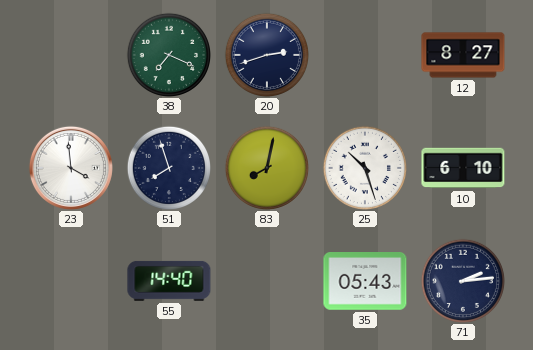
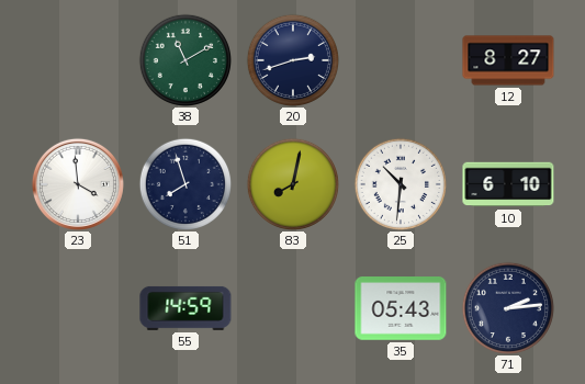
38: 7:19 -> 11:10
25: 10:27 -> 10:31
55: 14:40 -> 14:59
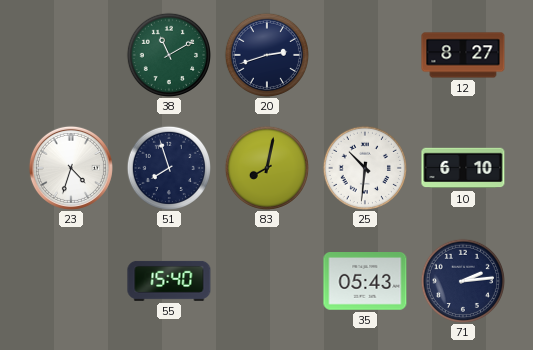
23: 3:59 -> 4:33
55: 14:59 -> 15:40
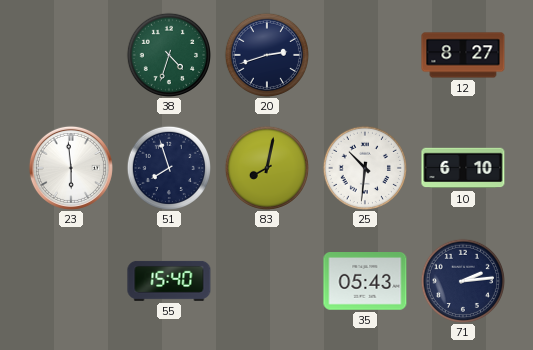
38: 11:10 -> 4:33
23: 4:33 -> 5:59
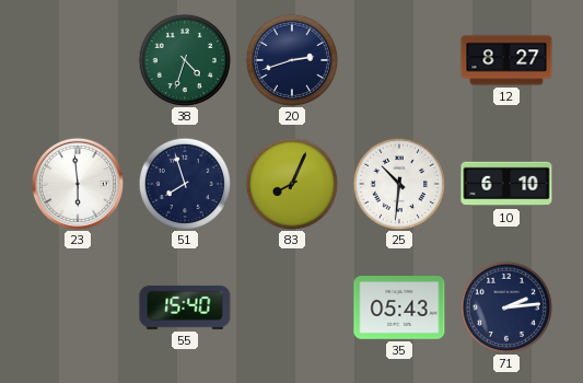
83: 8:02 -> 8:04
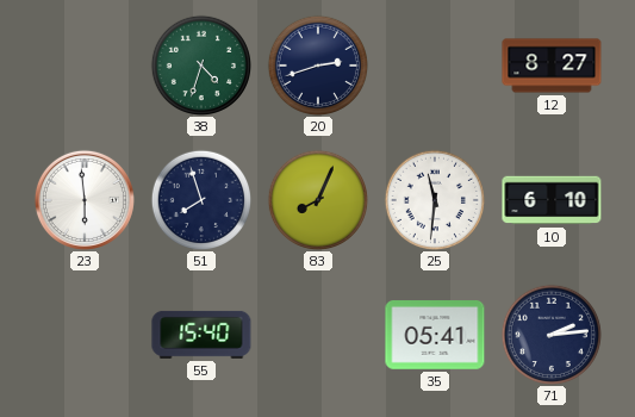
25: 10:31 -> 11:31
35: 05:43 -> 05:41
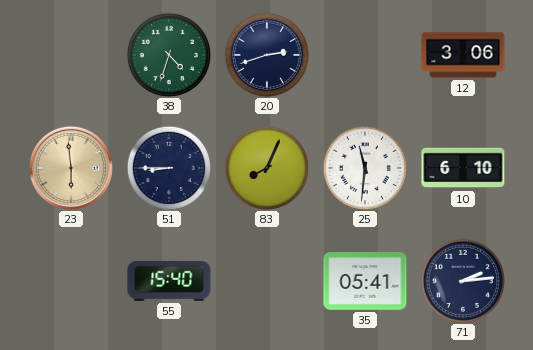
12: 8:27 -> 3:06
23 dial: white -> champagne
51: 7:57 -> 8:45
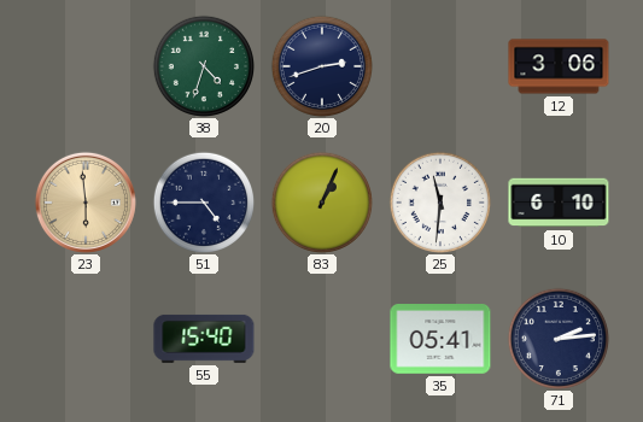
51: 8:45 -> 4:45
83: 8:04 -> 1:04
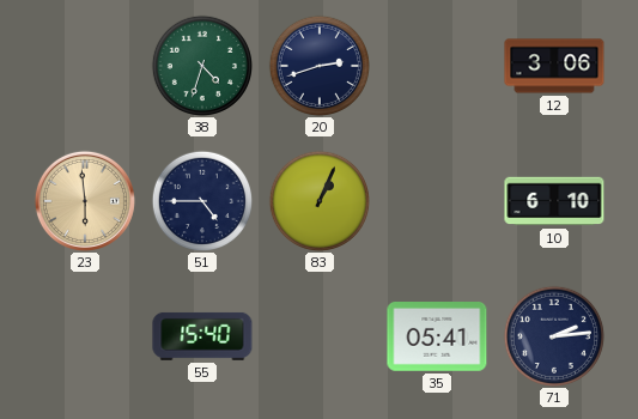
25: 11:31 -> none
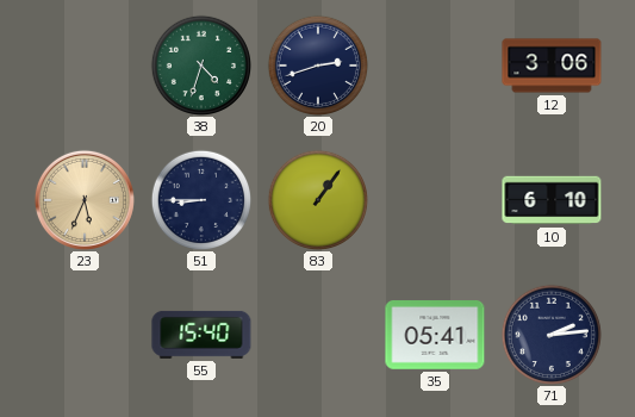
23: 5:59 -> 5:34
51: 4:45 -> 8:45
83: 1:04 -> 1:06
